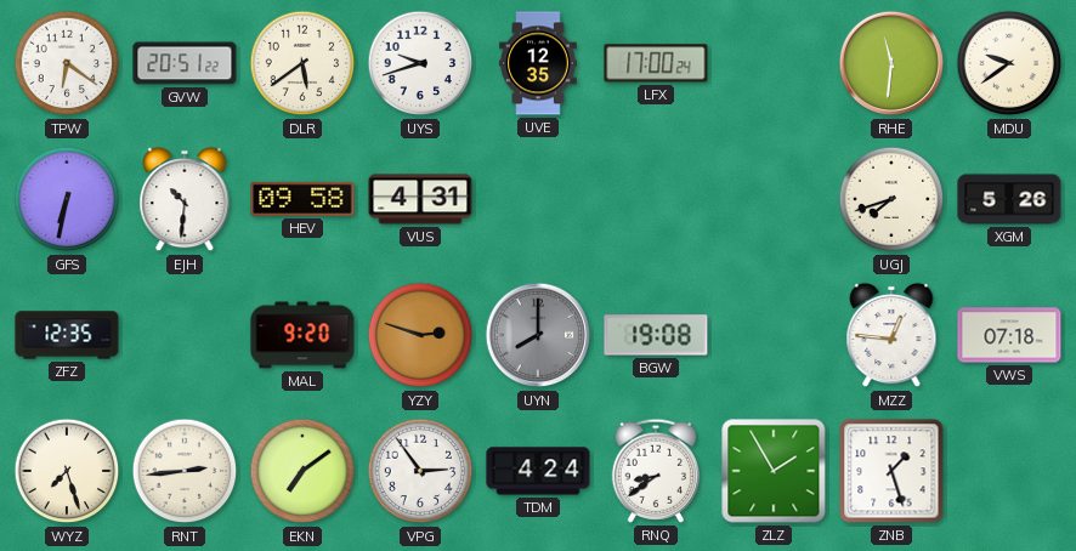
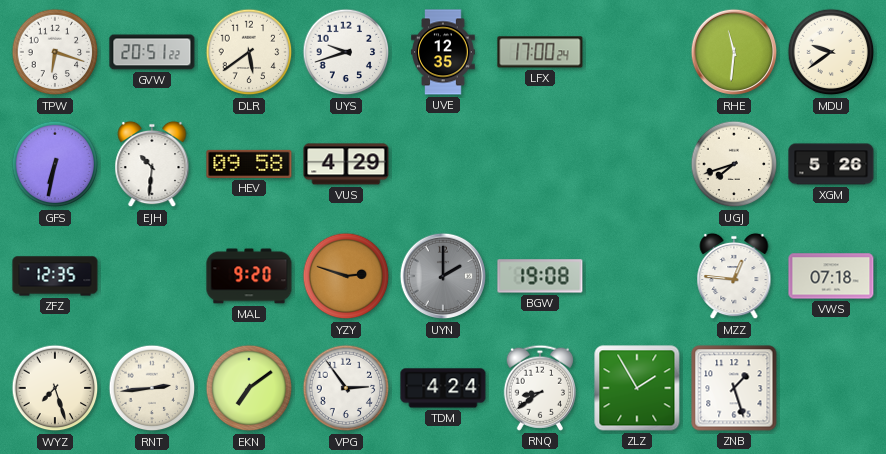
TPW: 6:21 -> 6:18
VUS: 4:31 -> 4:29
UYN: 8:00 -> 2:00
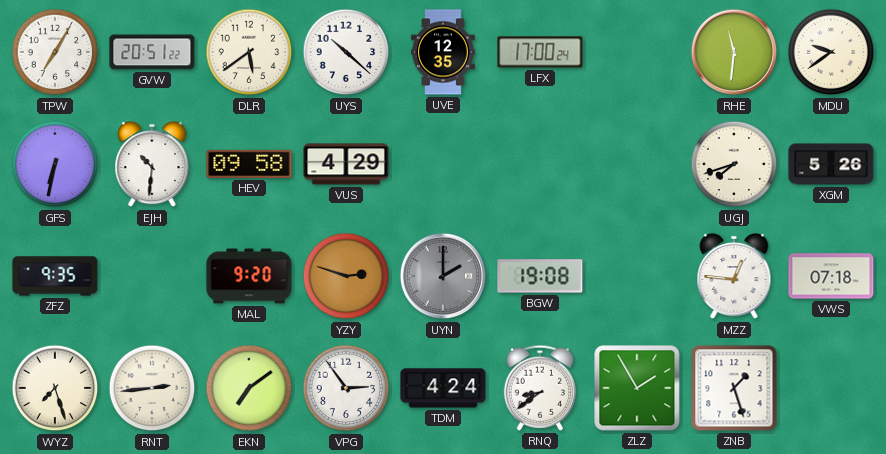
TPW: 6:18 -> 7:05
UYS: 9:42 -> 10:22
ZFZ: 12:35 -> 9:35
